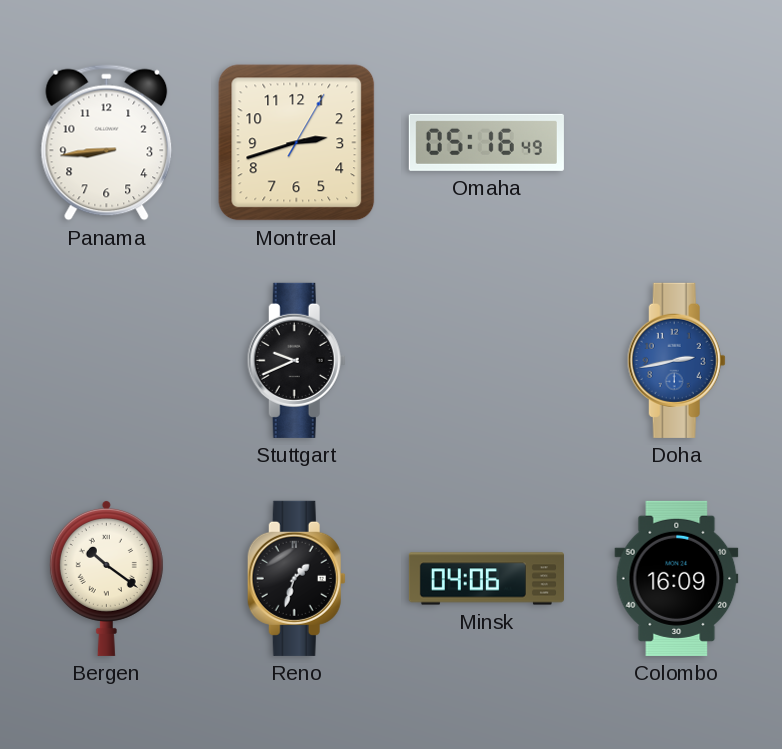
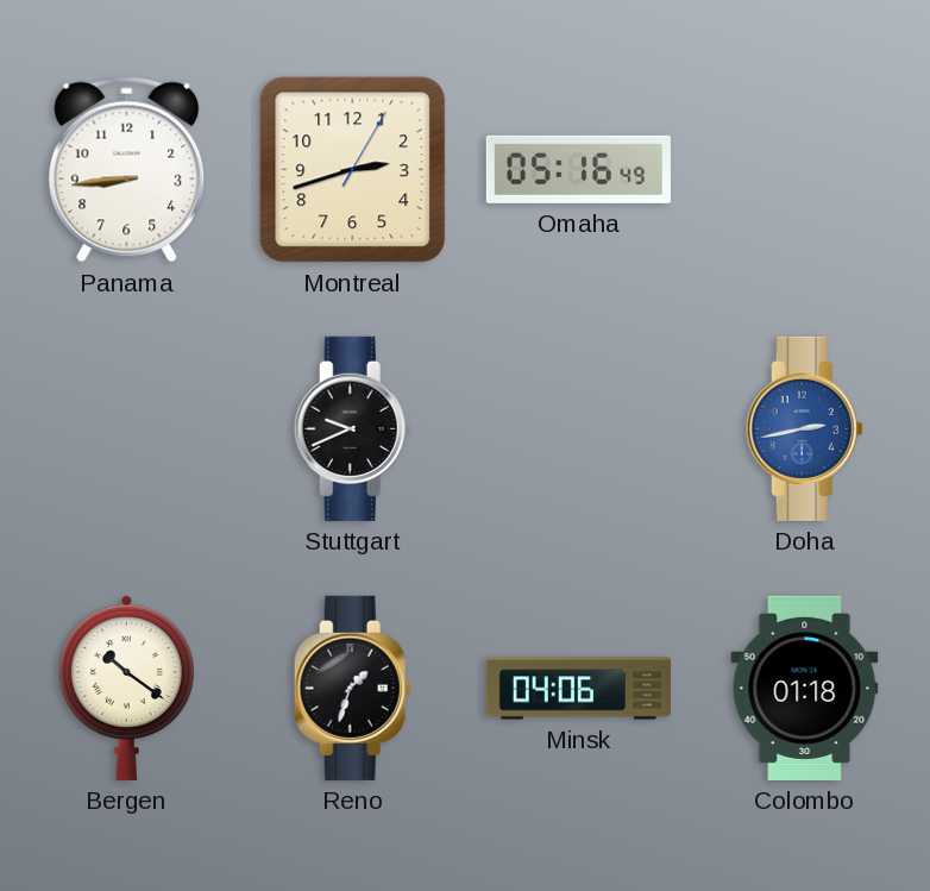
Colombo: 16:09 -> 01:18
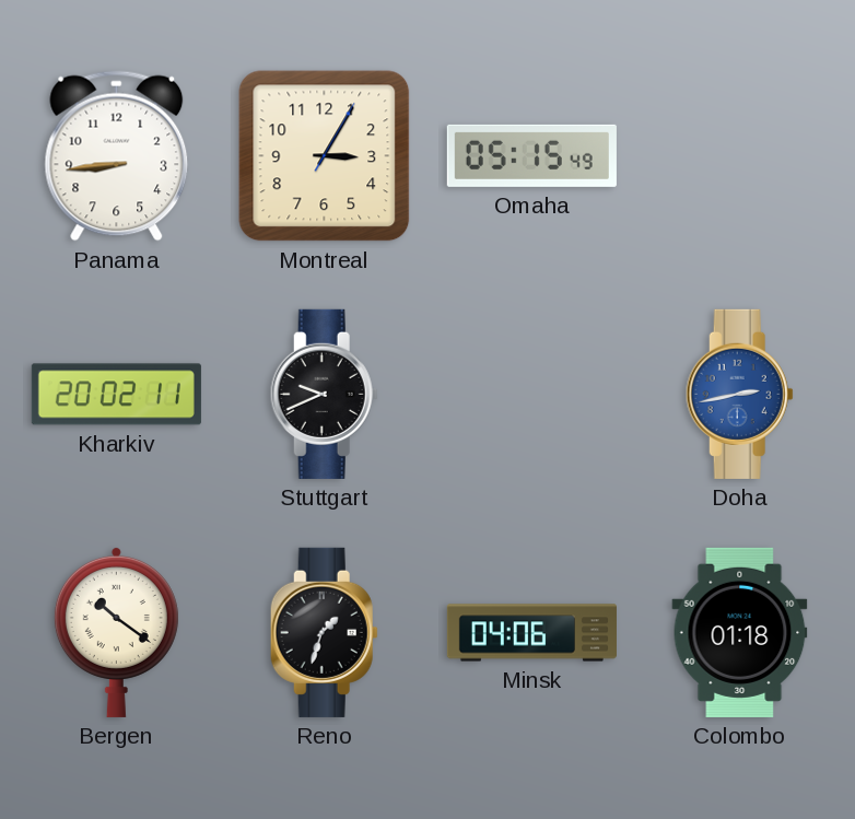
Montreal: 2:42 -> 3:05
Omaha: 05:16 -> 05:15
Kharkiv: none -> 20:02
